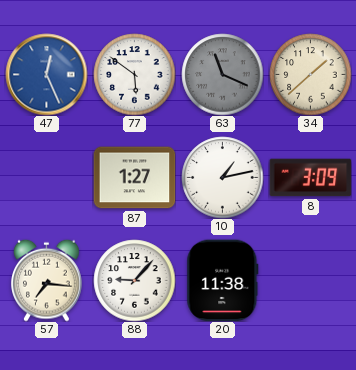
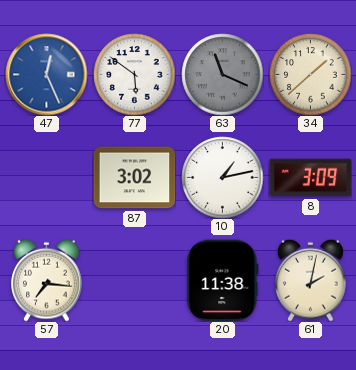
87: 1:27 -> 3:02
88: 9:07 -> none
61: none -> 2:02
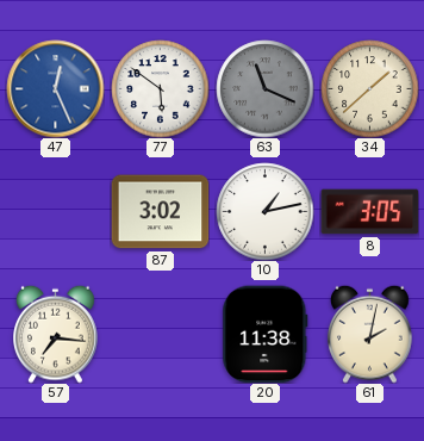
8: 3:09 -> 3:05
